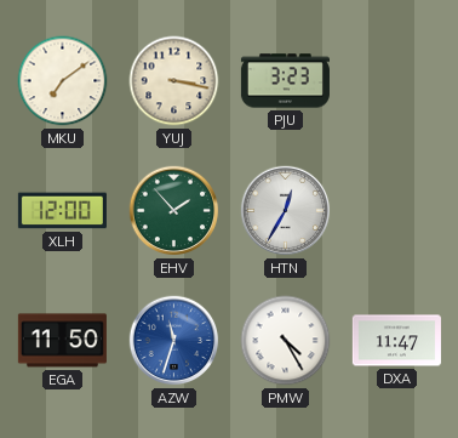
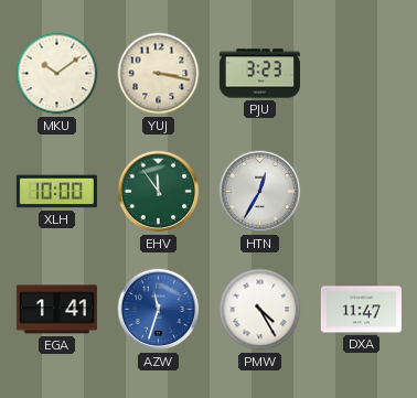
MKU: 7:09 -> 10:09
XLH: 12:00 -> 10:00
EHV: 1:53 -> 11:54
EGA: 11:50 -> 1:41
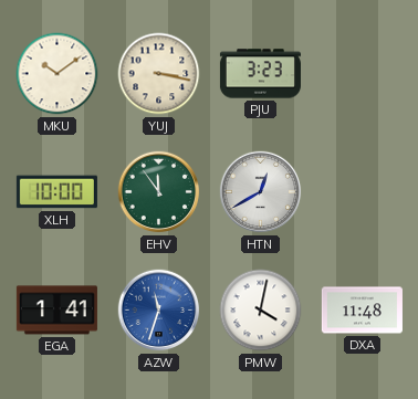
HTN: 12:35 -> 12:40
PMW: 4:25 -> 4:02
DXA: 11:47 -> 11:48
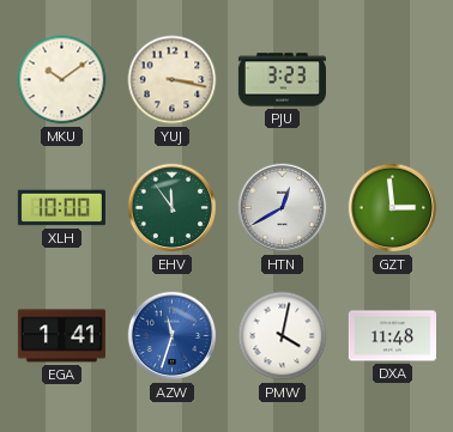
GZT: none -> 2:59
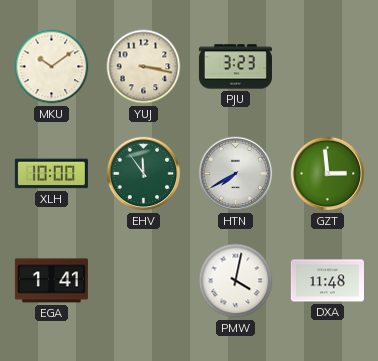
HTN: 12:40 -> 7:40
AZW: 11:33 -> none
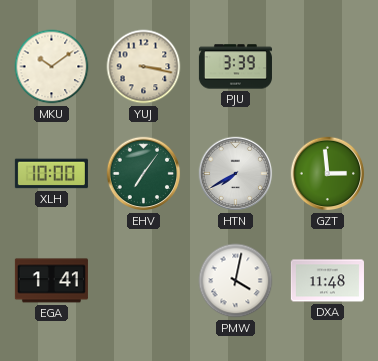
PJU: 3:23 -> 3:39
EHV: 11:54 -> 7:06
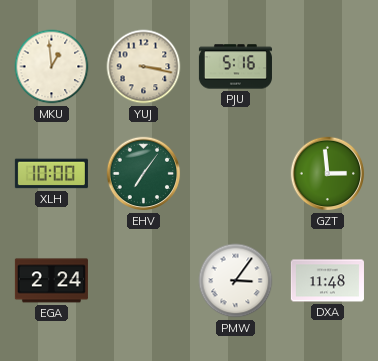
MKU: 10:09 -> 12:59
PJU: 3:39 -> 5:16
HTN: 7:40 -> none
EGA: 1:41 -> 2:24
PMW: 4:02 -> 3:06
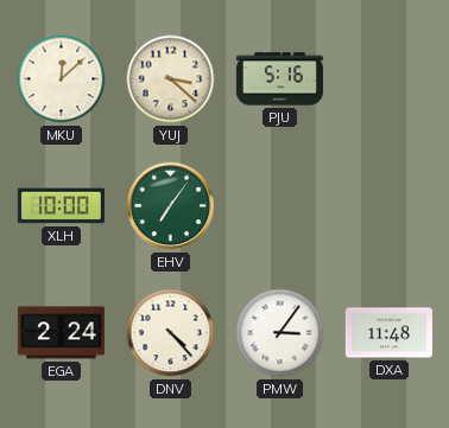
MKU: 12:59 -> 12:08
YUJ: 3:17 -> 3:22
GZT: 2:59 -> none
DNV: none -> 4:23
